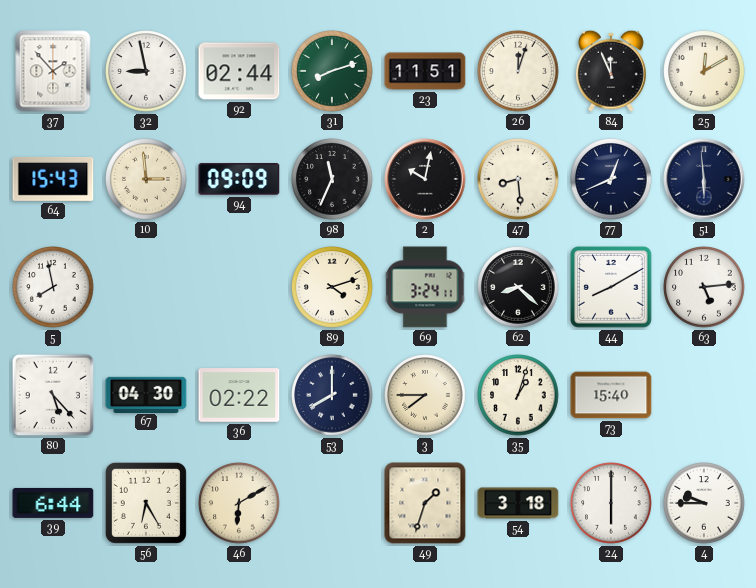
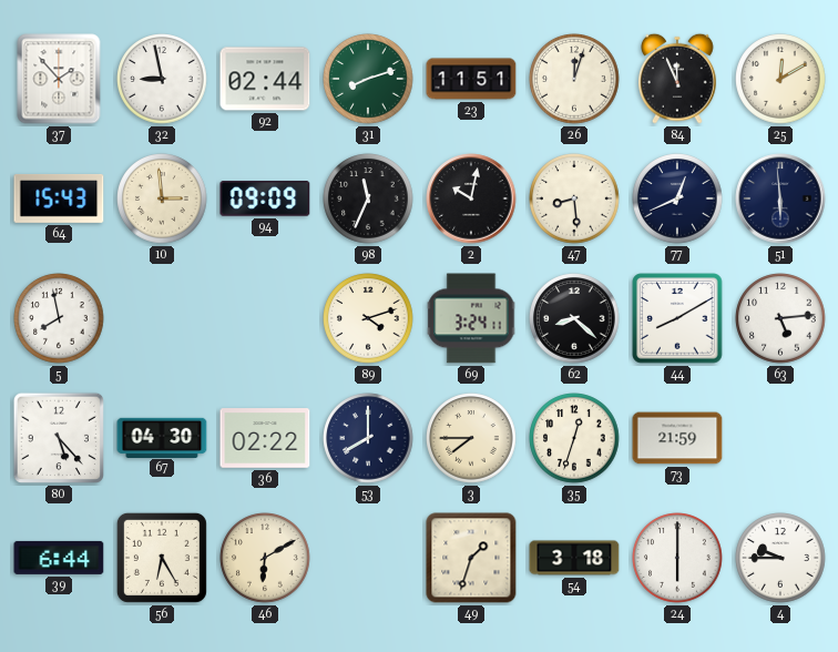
35: 1:03 -> 12:33
73: 15:40 -> 21:59
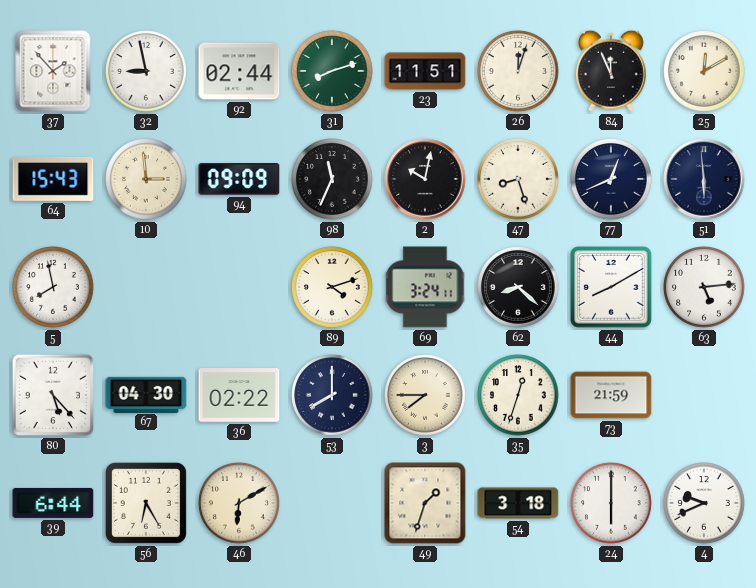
47: 8:29 -> 8:27
4: 9:45 -> 9:41
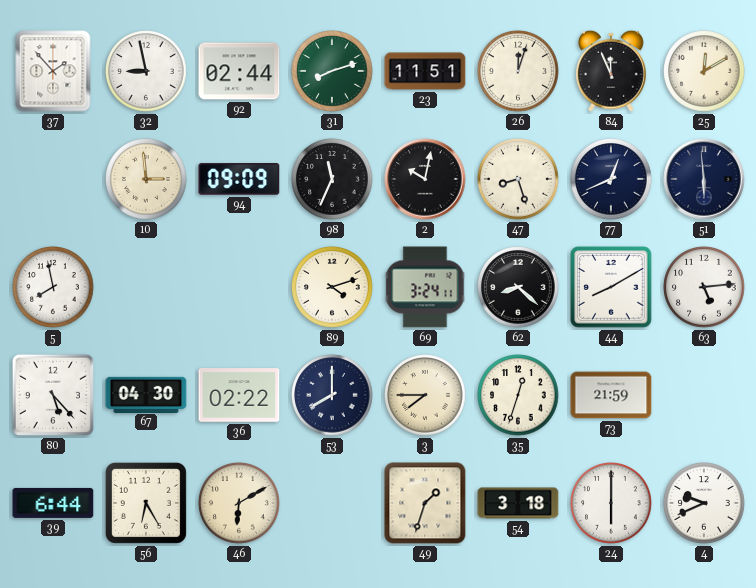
64: 15:43 -> none
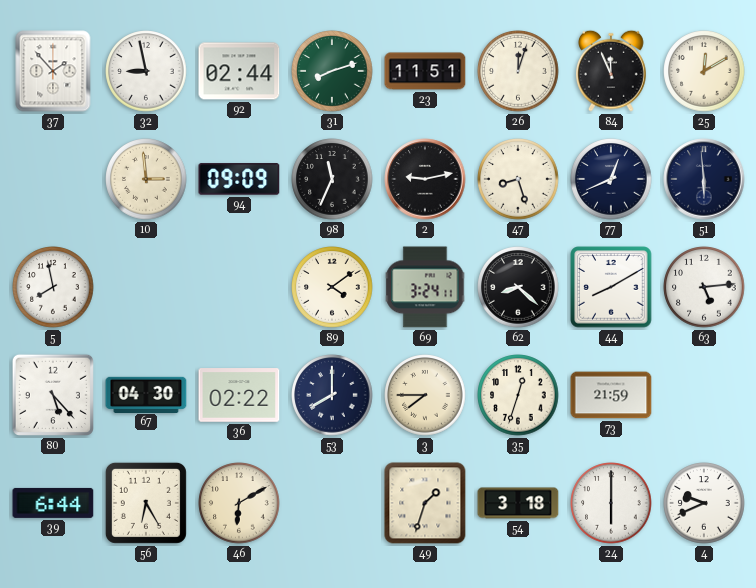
2: 10:02 -> 9:13
89: 4:12 -> 4:09
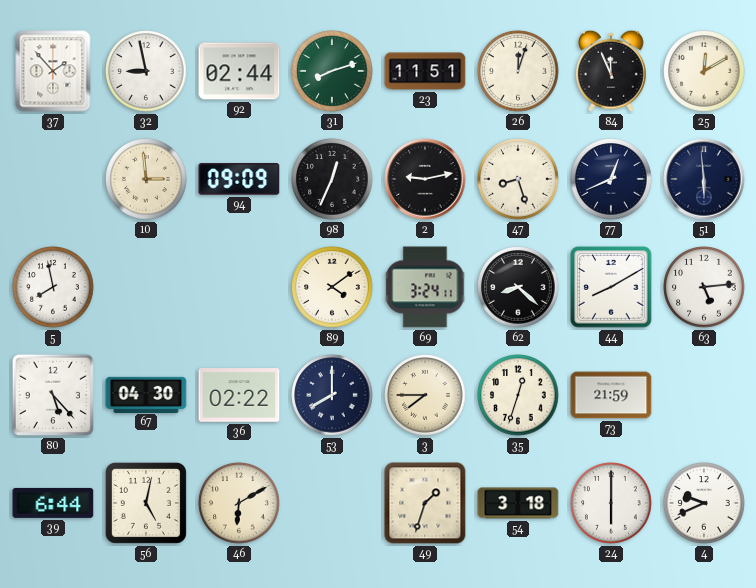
98: 11:34 -> 12:34
56: 6:25 -> 5:02
